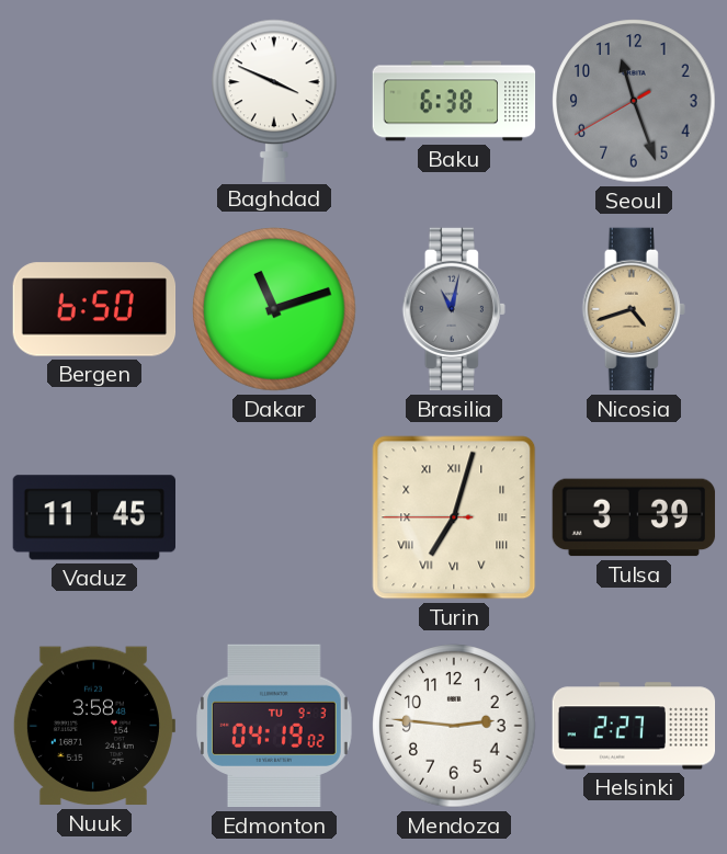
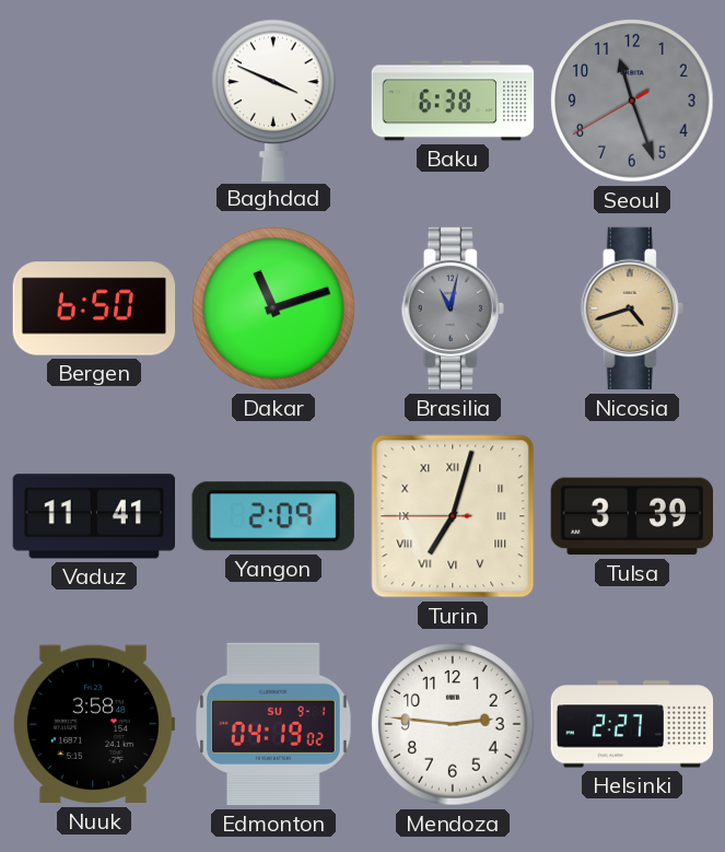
Vaduz: 11:45 -> 11:41
Yangon: none -> 2:09
Edmonton date: TU 9-3 -> SU 9-1
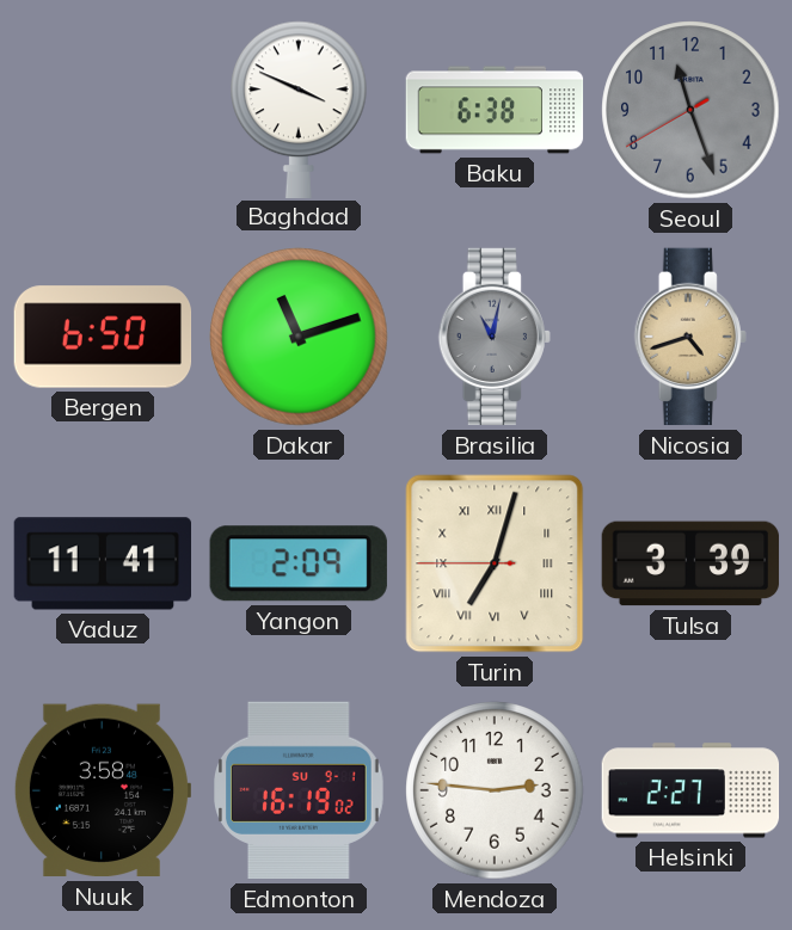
Edmonton: 04:19 -> 16:19
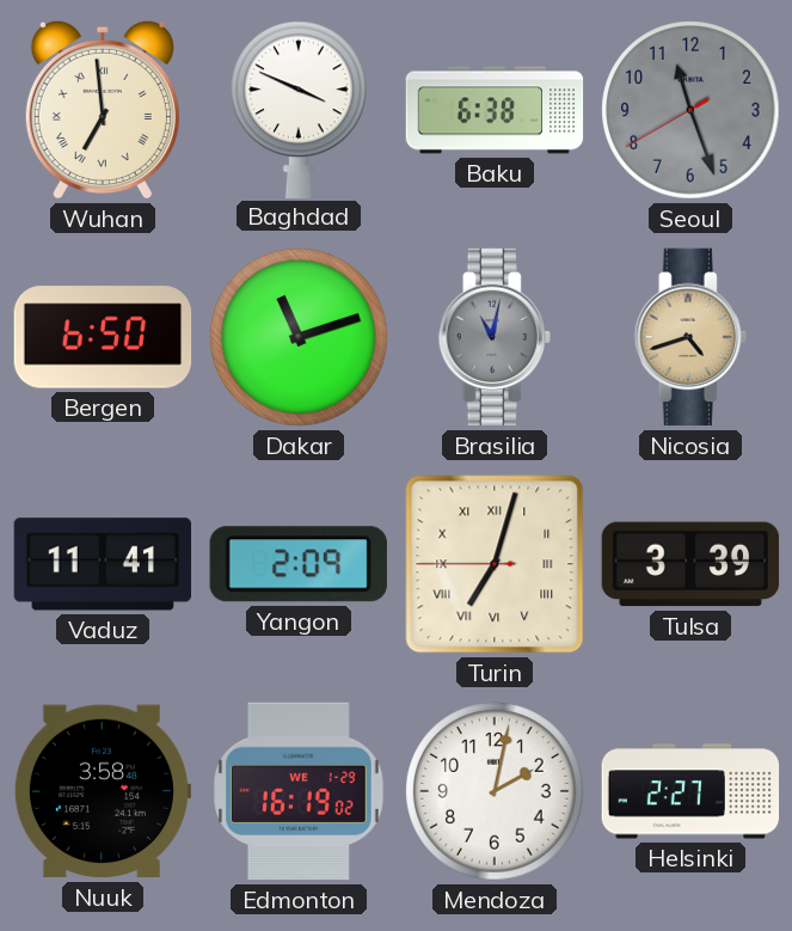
Wuhan: none -> 6:59
Edmonton date: SU 9-1 -> WE 1-29
Mendoza: 2:46 -> 2:02
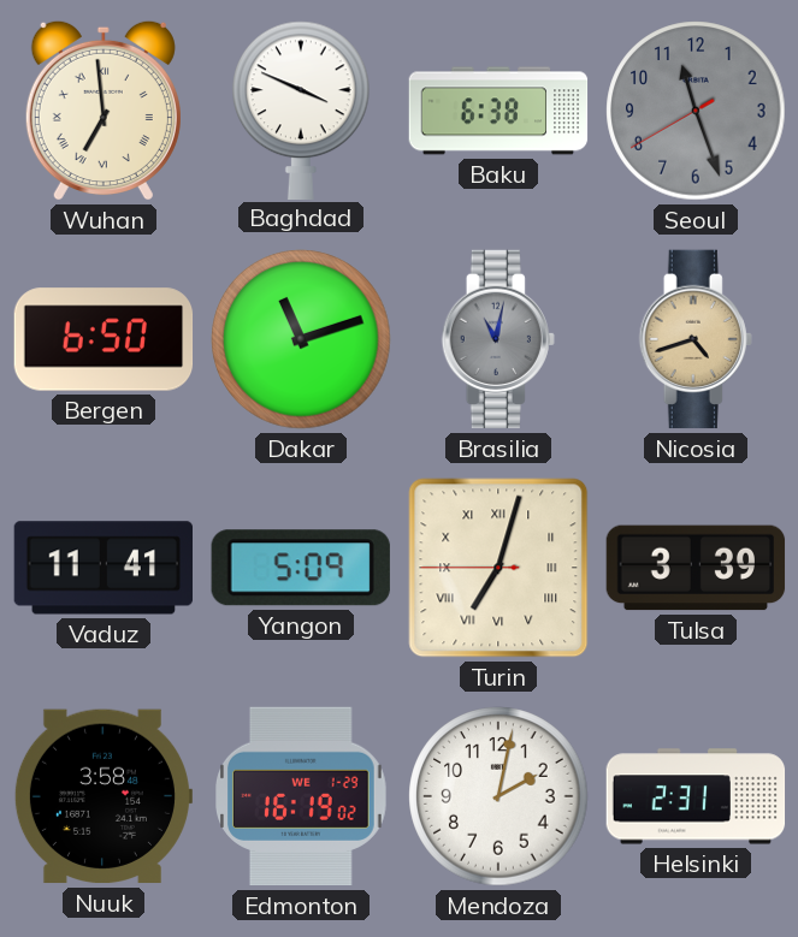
Yangon: 2:09 -> 5:09
Helsinki: 2:27 -> 2:31
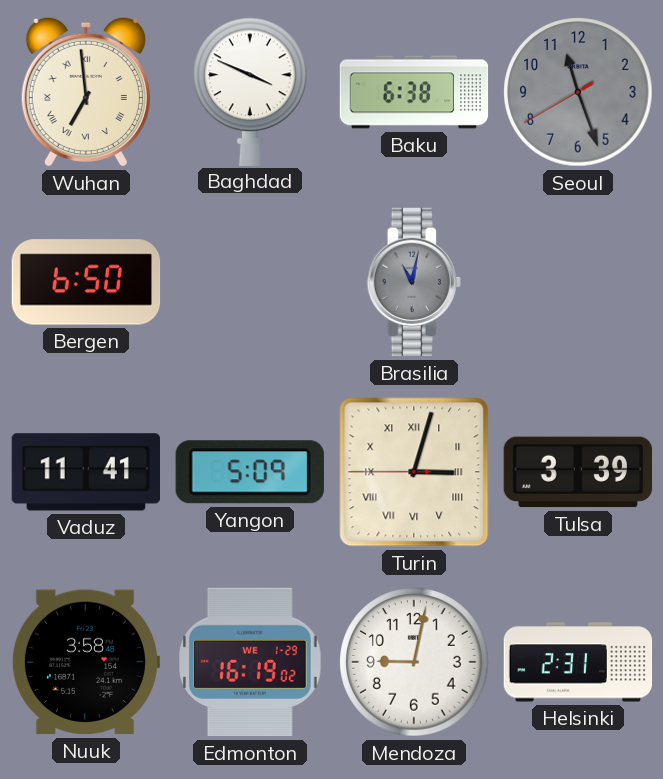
Dakar: 11:12 -> none
Nicosia: 4:42 -> none
Turin: 7:02 -> 3:02
Mendoza: 2:02 -> 9:02
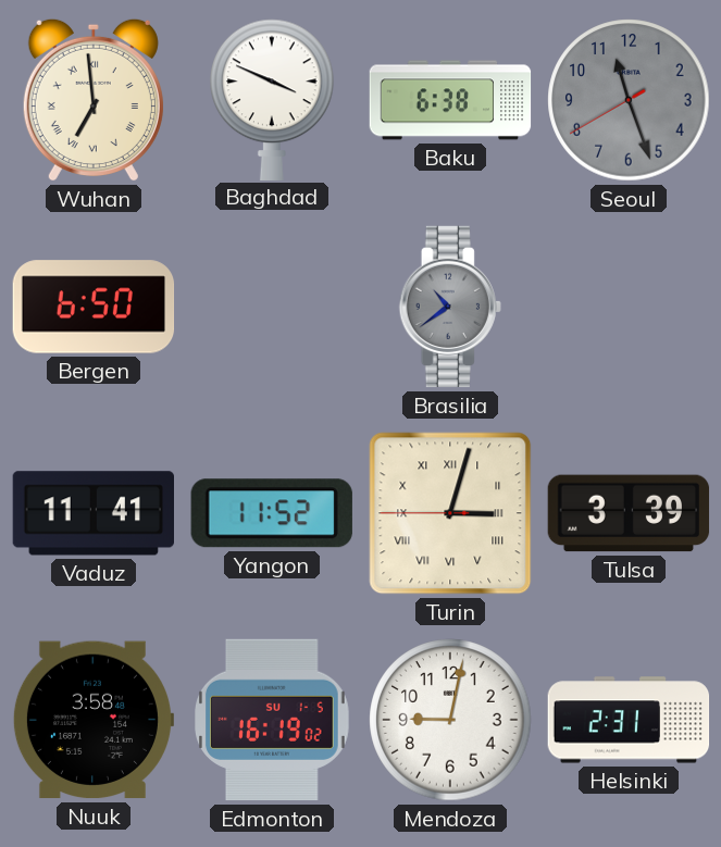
Brasilia: 11:02 -> 10:39
Yangon: 5:09 -> 11:52
Edmonton date: WE 1-29 -> SU 1-5
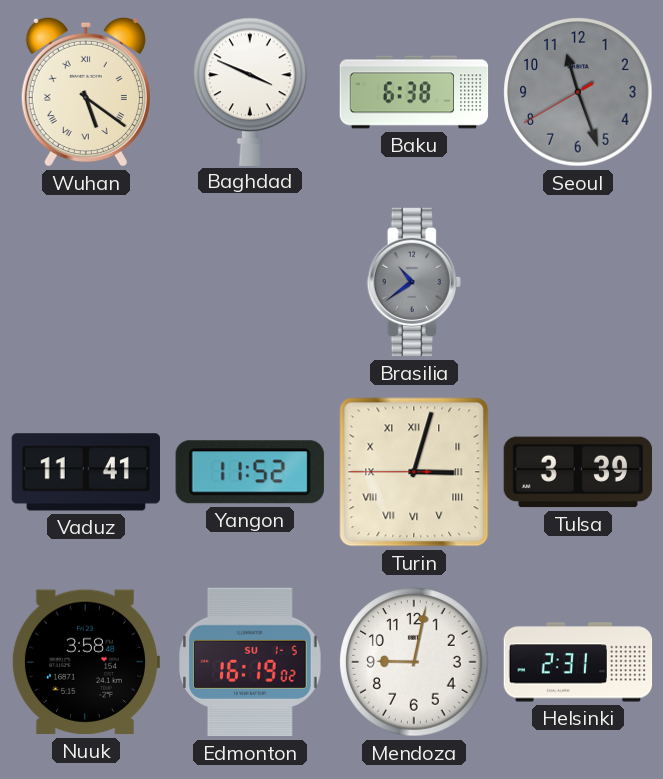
Wuhan: 6:59 -> 5:21
Bergen: 6:50 -> none
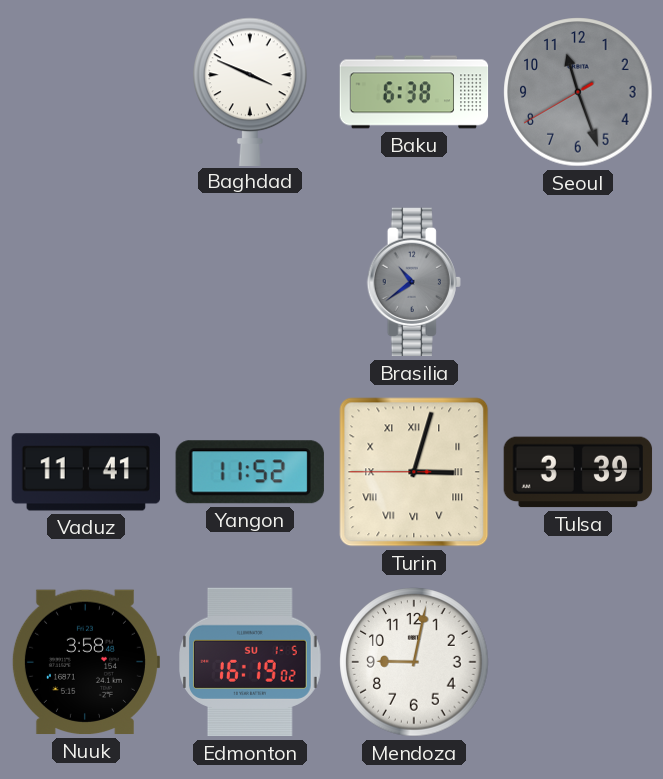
Wuhan: 5:21 -> none
Helsinki: 2:31 -> none
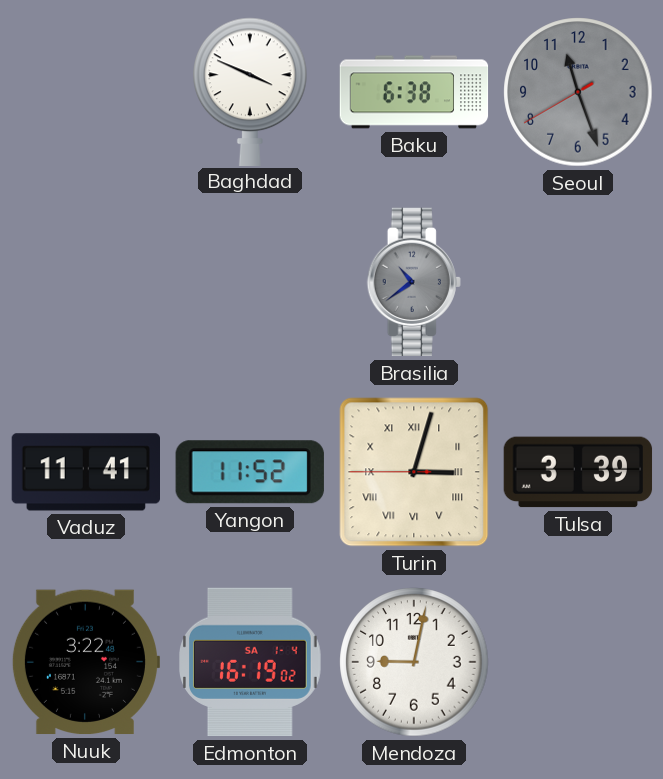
Nuuk: 3:58 -> 3:22
Edmonton date: SU 1-5 -> SA 1-4
